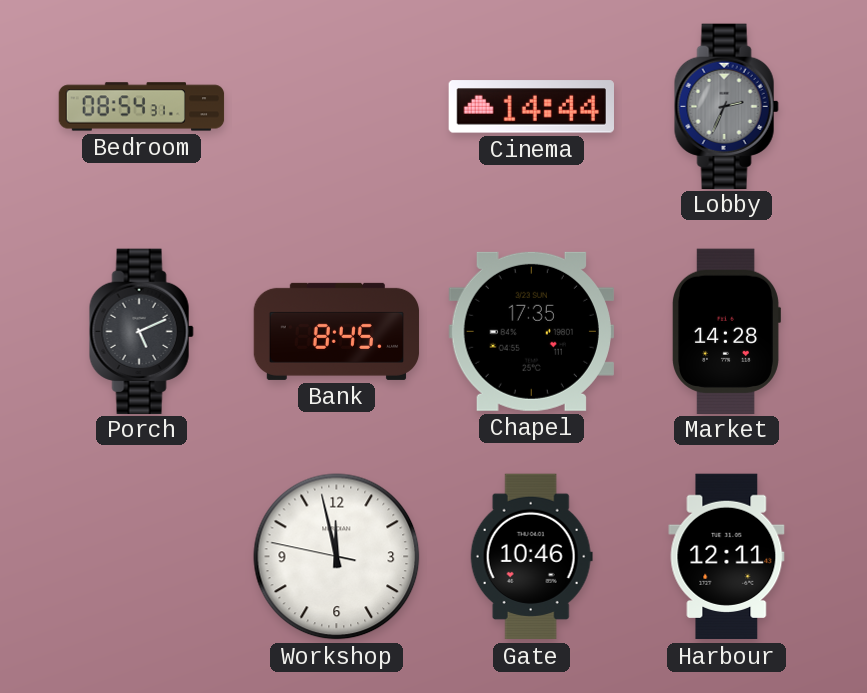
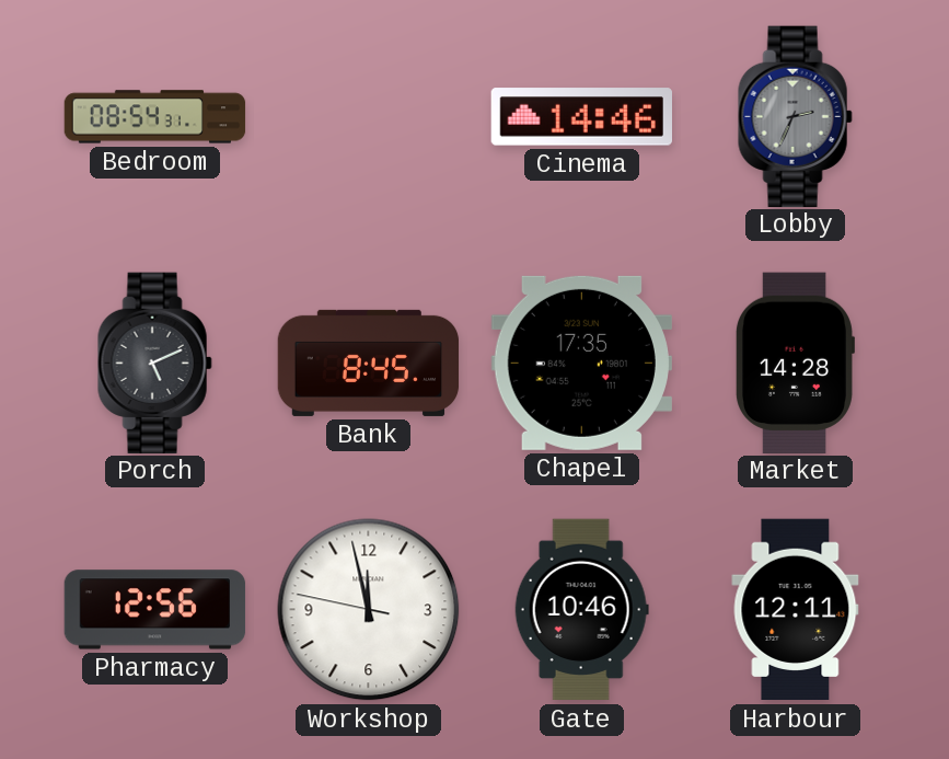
Cinema: 14:44 -> 14:46
Pharmacy: none -> 12:56
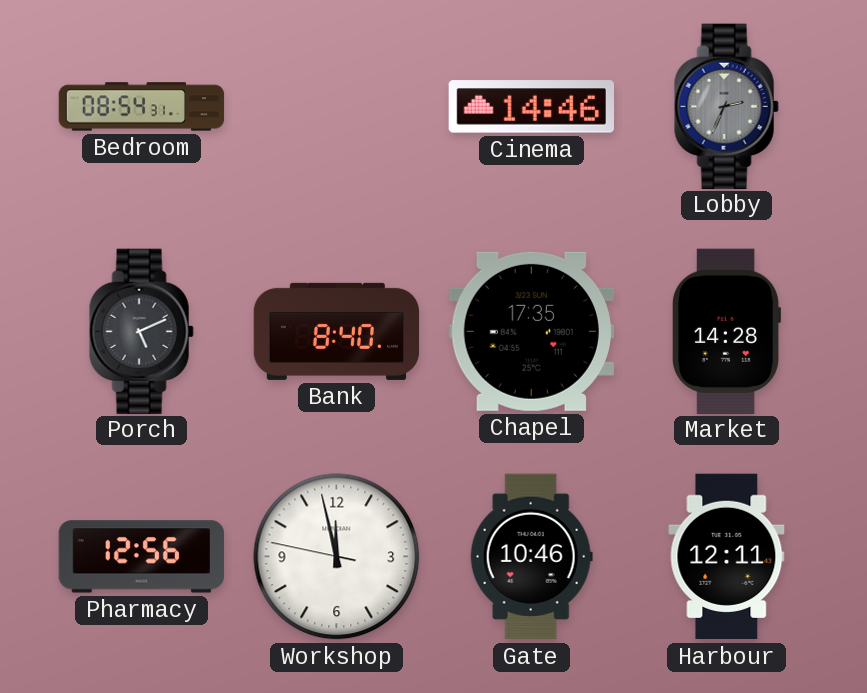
Bank: 8:45 -> 8:40
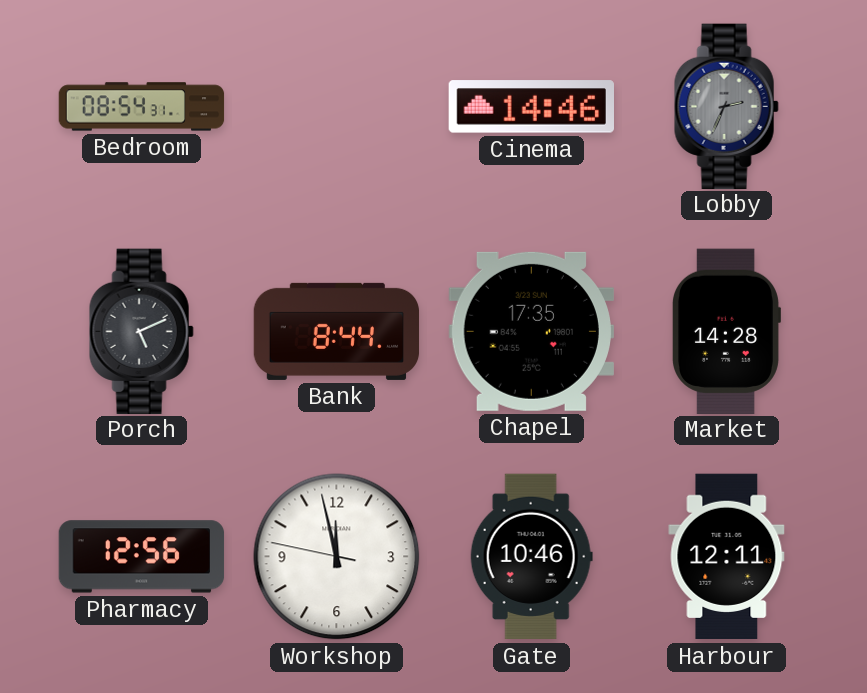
Bank: 8:40 -> 8:44
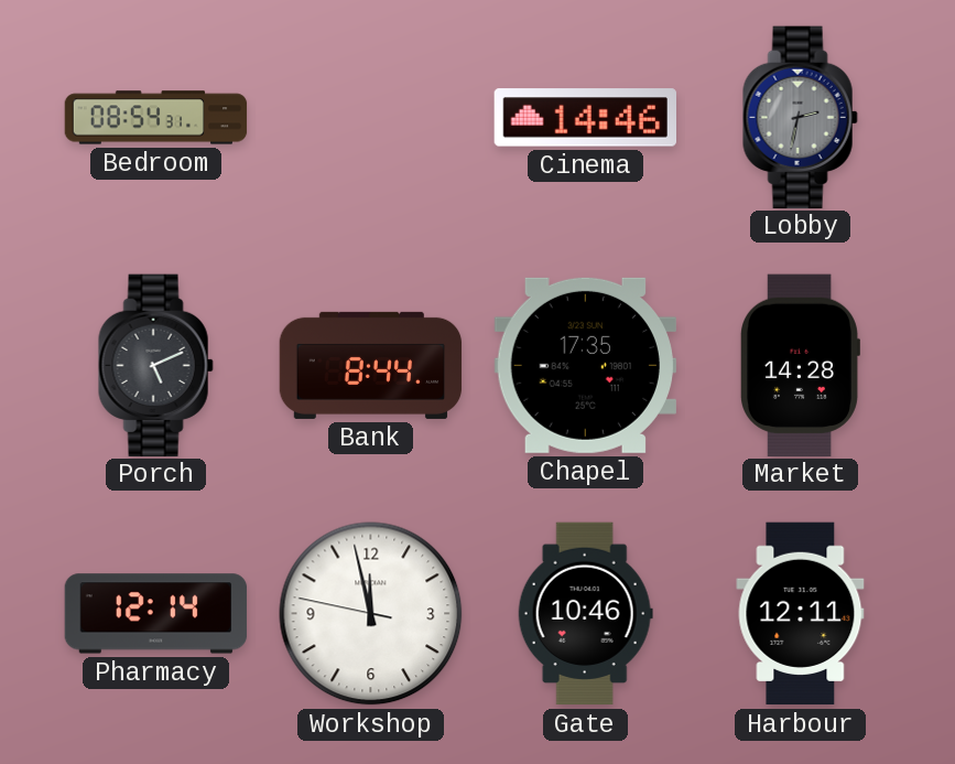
Lobby: 2:34 -> 2:32
Pharmacy: 12:56 -> 12:14
